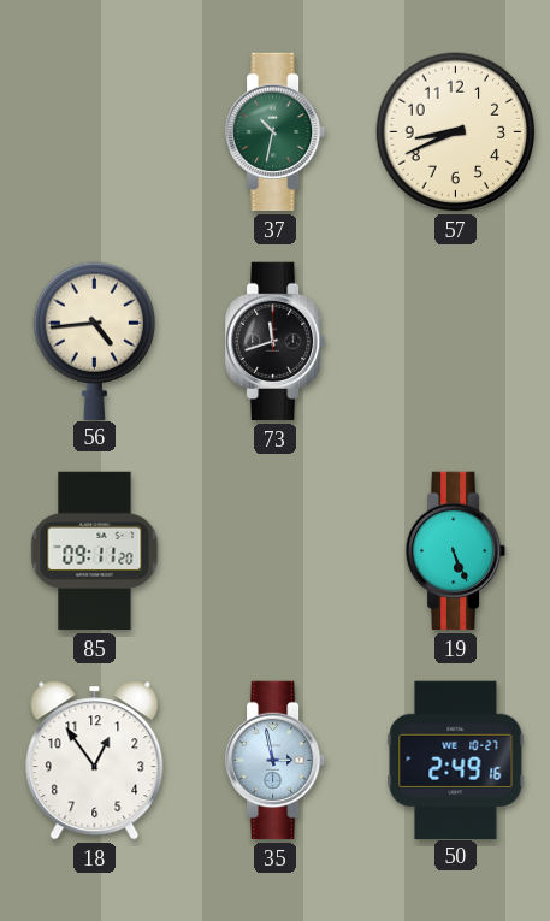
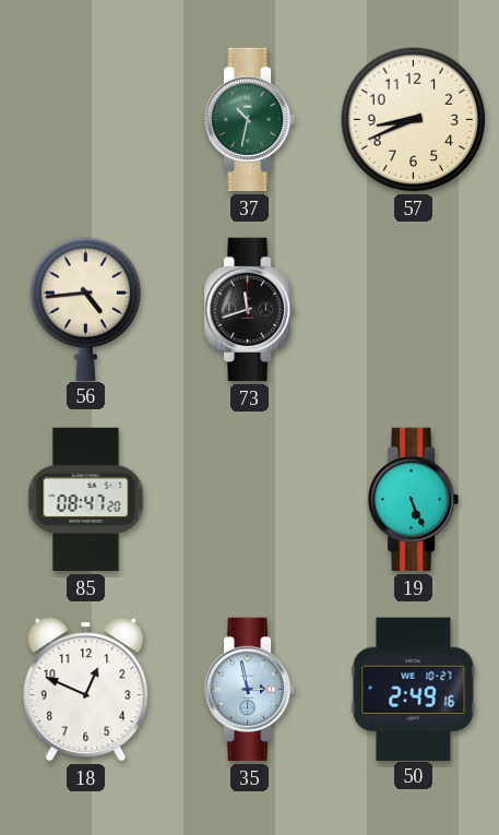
85: 09:11 -> 08:47
18: 12:54 -> 12:49
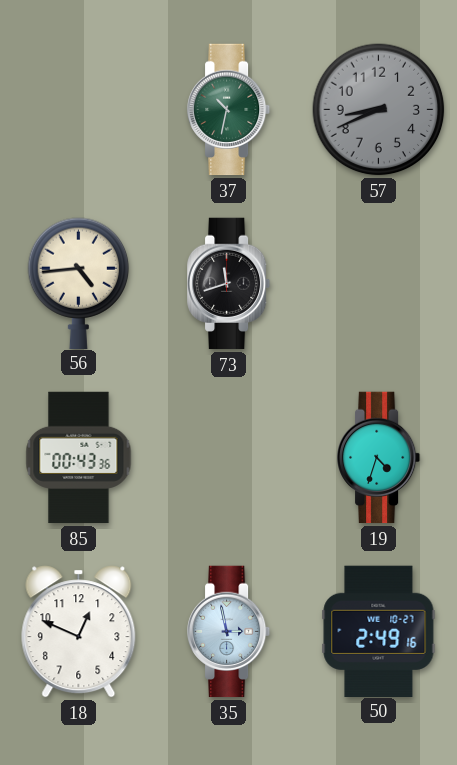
57 dial: cream -> grey
85: 08:47 -> 00:43
19: 5:26 -> 4:33
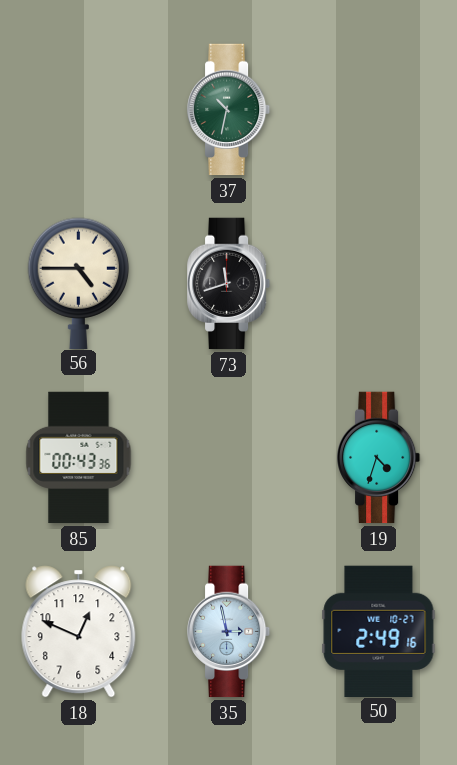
57: 8:41 -> none
56: 4:44 -> 4:45
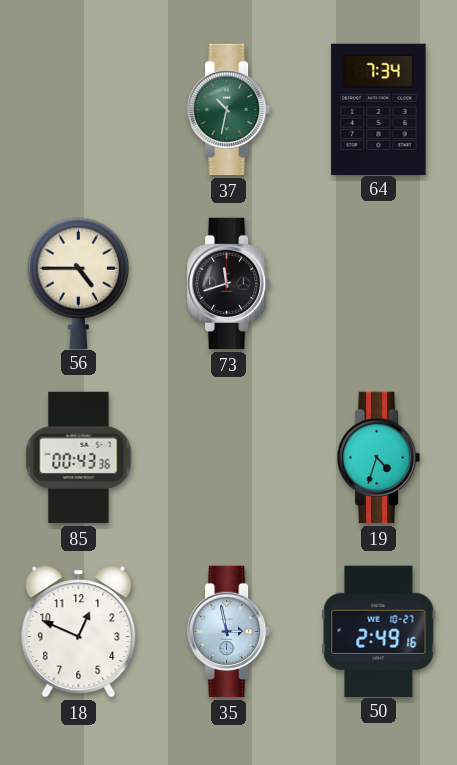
64: none -> 7:34
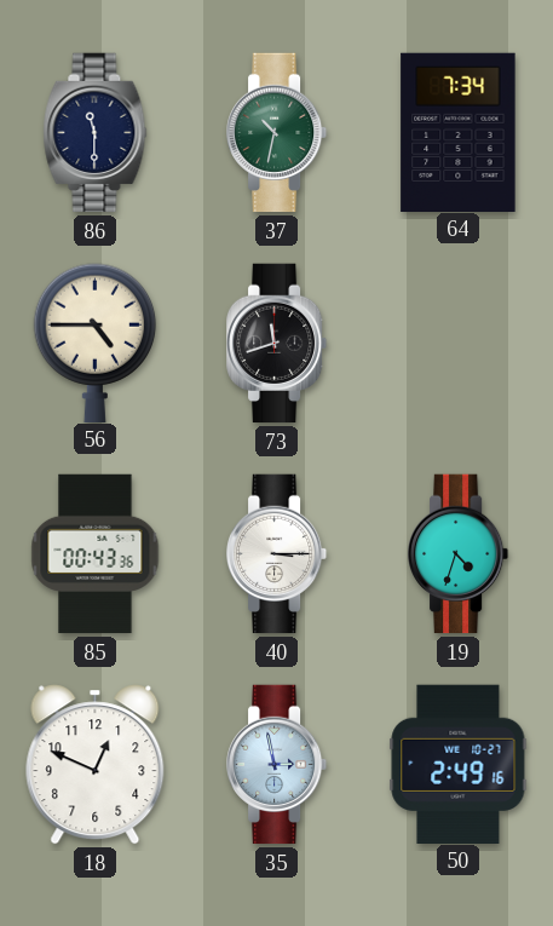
86: none -> 11:30
40: none -> 3:15
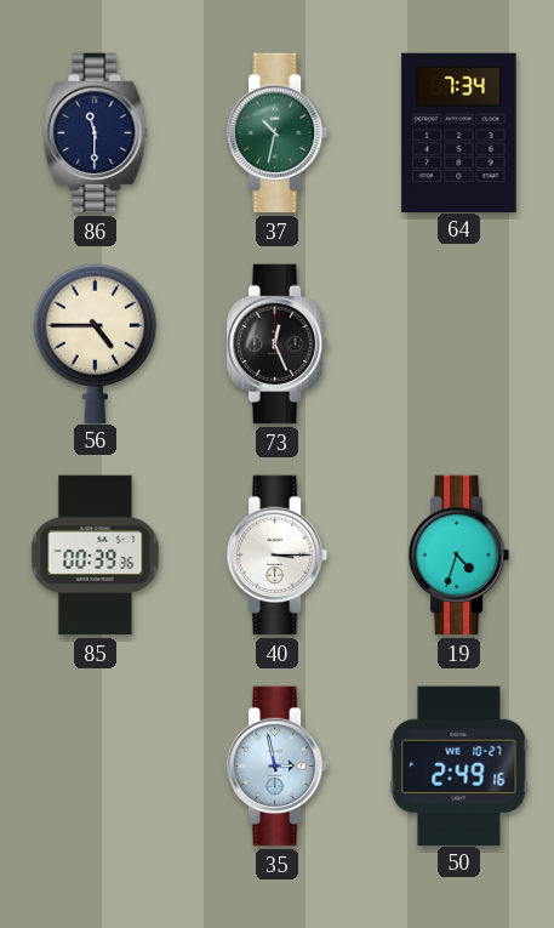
73: 11:42 -> 12:26
85: 00:43 -> 00:39
18: 12:49 -> none
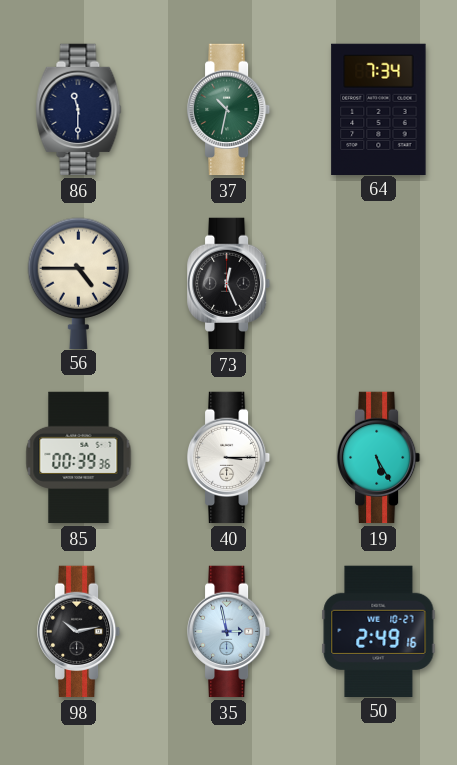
19: 4:33 -> 5:25
98: none -> 10:13
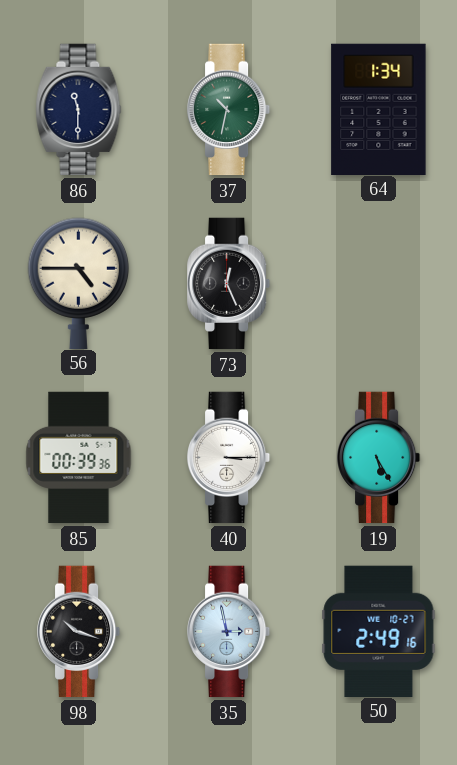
64: 7:34 -> 1:34
98: 10:13 -> 10:18
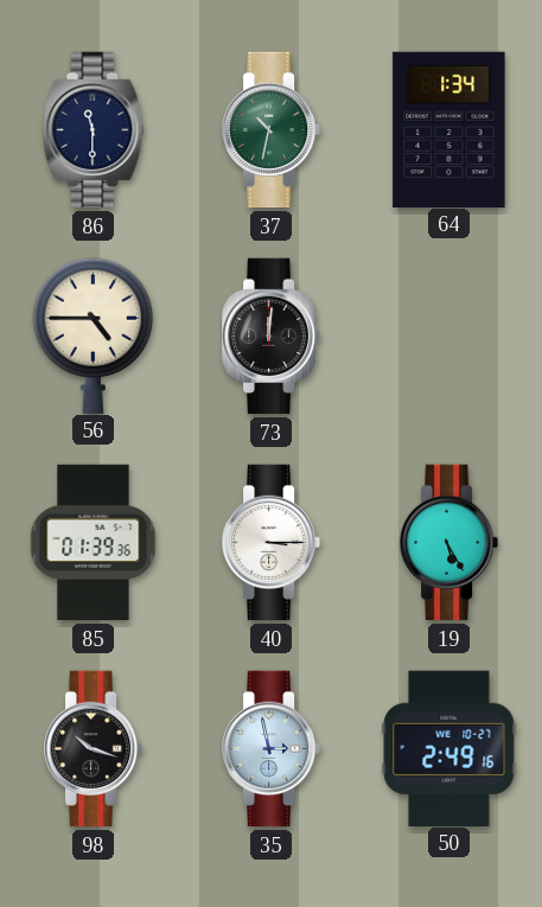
73: 12:26 -> 12:01
85: 00:39 -> 01:39
